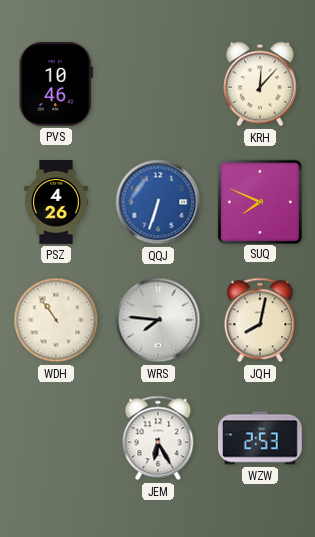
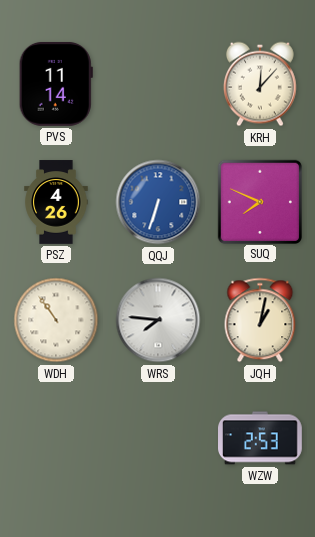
PVS: 10:46 -> 11:14
JQH: 8:02 -> 1:02
JEM: 6:25 -> none
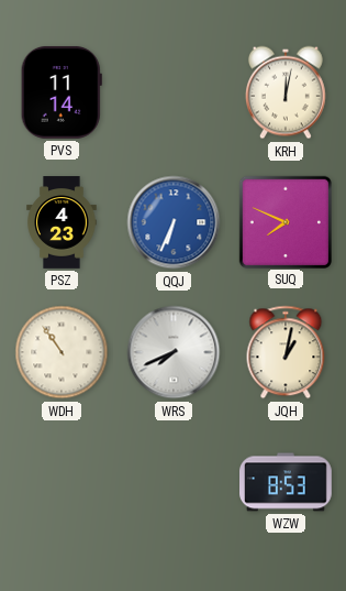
KRH: 12:07 -> 12:02
PSZ: 4:26 -> 4:23
QQJ: 6:33 -> 6:34
WRS: 7:46 -> 7:41
WZW: 2:53 -> 8:53
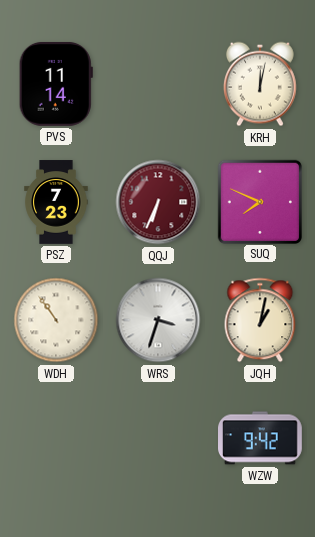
PSZ: 4:23 -> 7:23
QQJ dial: blue -> burgundy
WRS: 7:41 -> 3:33
WZW: 8:53 -> 9:42
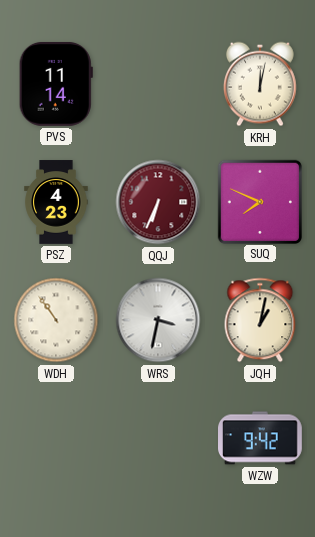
PSZ: 7:23 -> 4:23
WRS: 3:33 -> 3:32
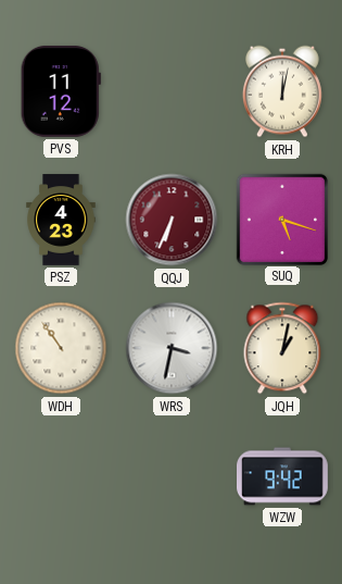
PVS: 11:14 -> 11:12
SUQ: 7:49 -> 5:18
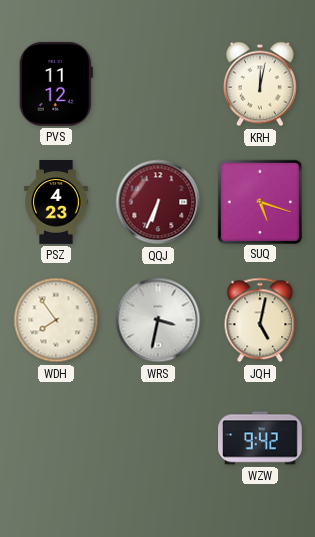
WDH: 10:54 -> 7:54
JQH: 1:02 -> 5:02
